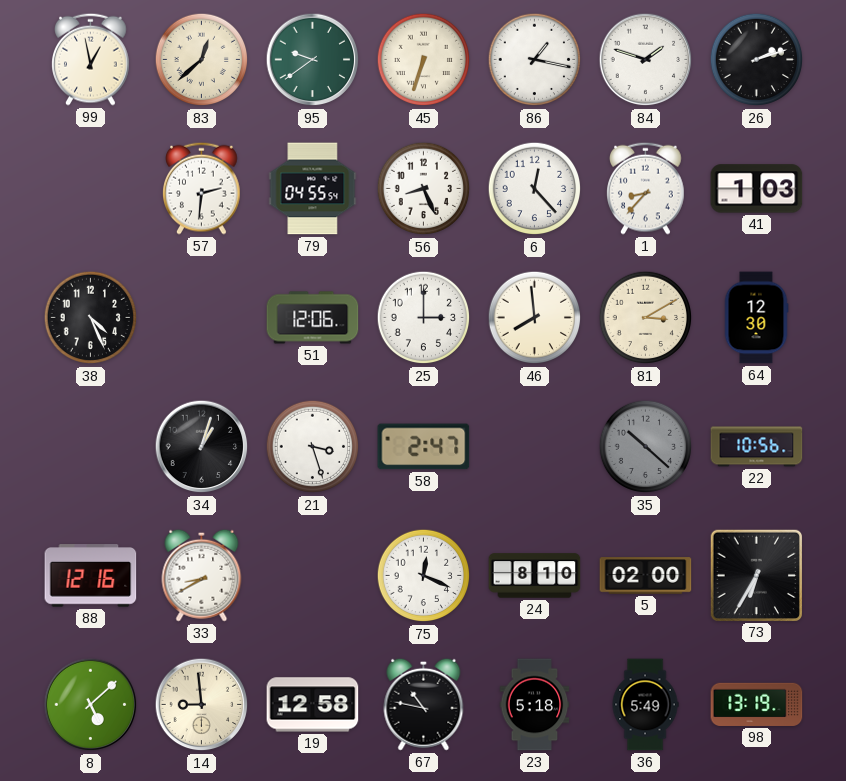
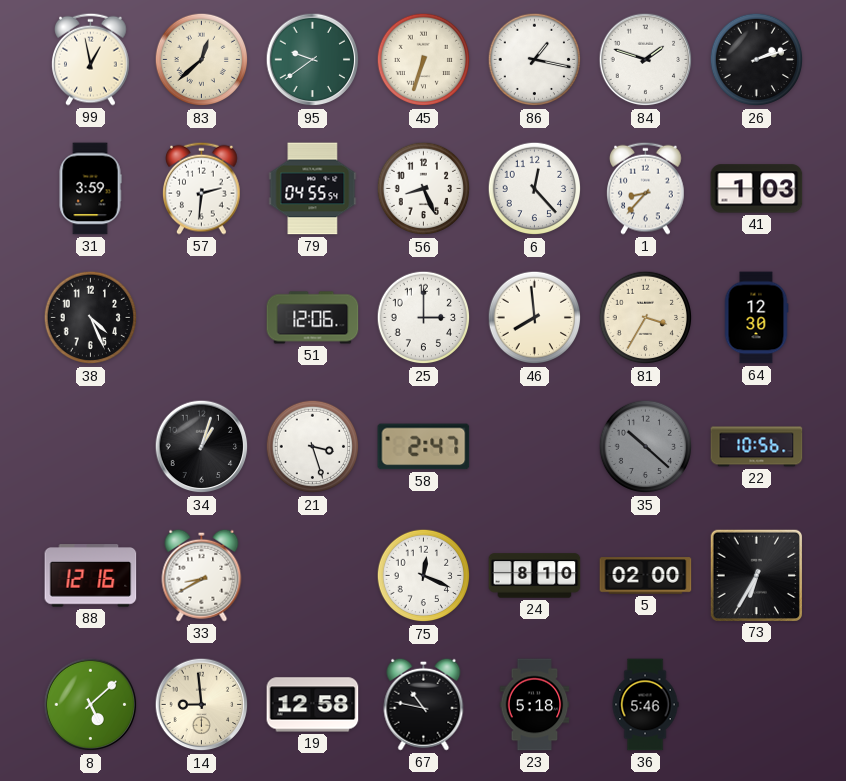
31: none -> 3:59
81: 3:10 -> 3:35
36: 5:49 -> 5:46
98: 13:19 -> none
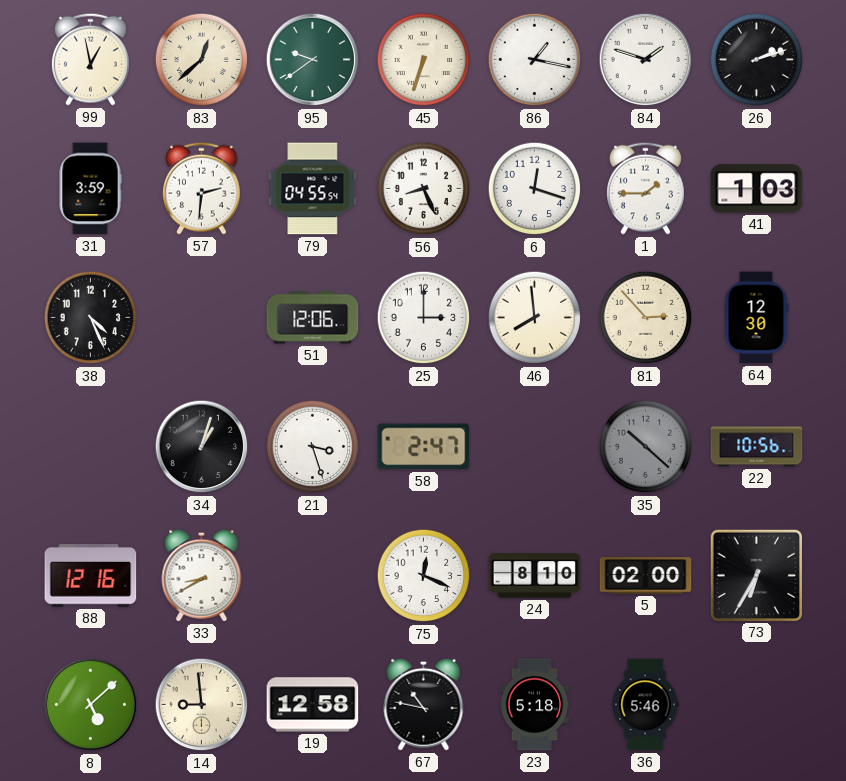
6: 12:23 -> 12:18
1: 8:37 -> 1:45
81: 3:35 -> 2:53
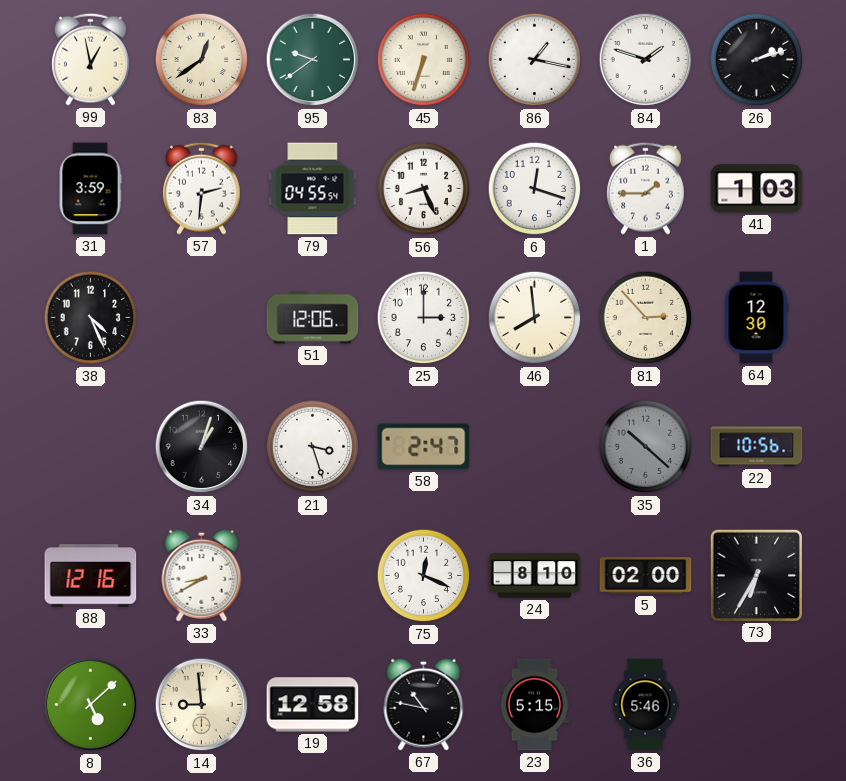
83: 12:38 -> 12:39
23: 5:18 -> 5:15
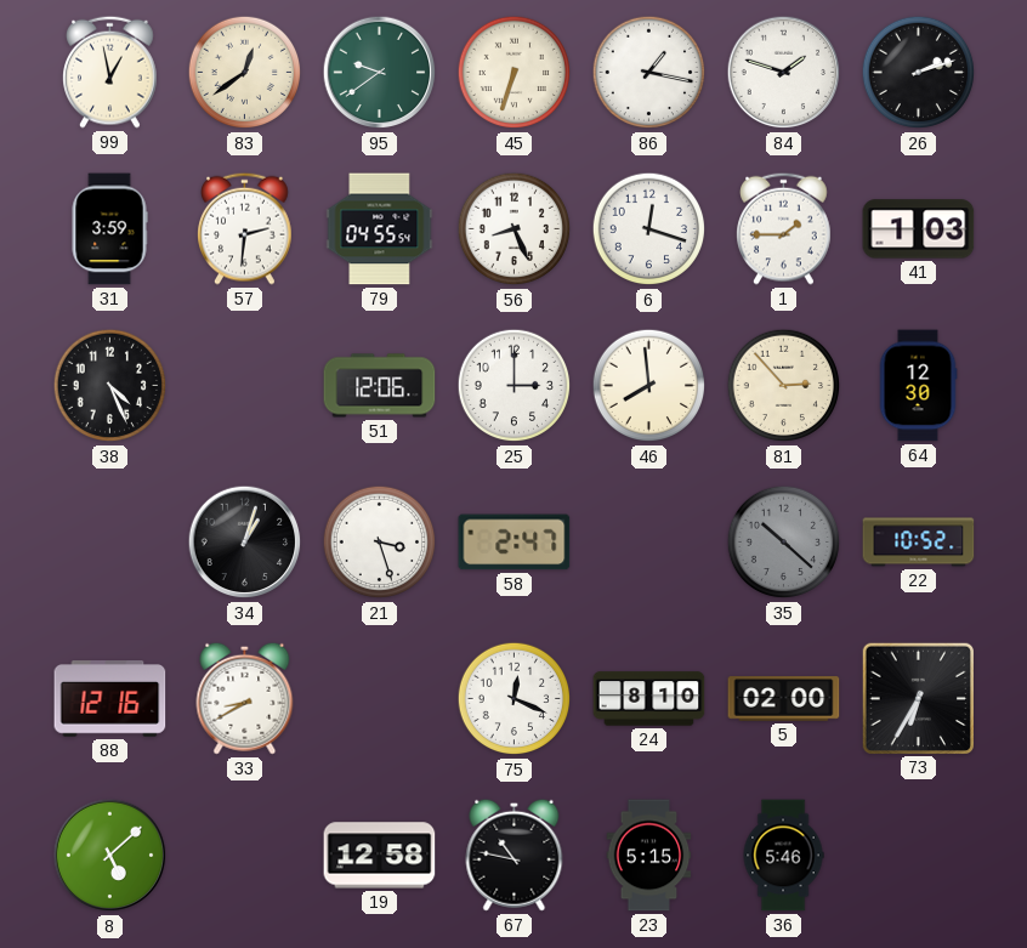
22: 10:56 -> 10:52
14: 8:59 -> none
